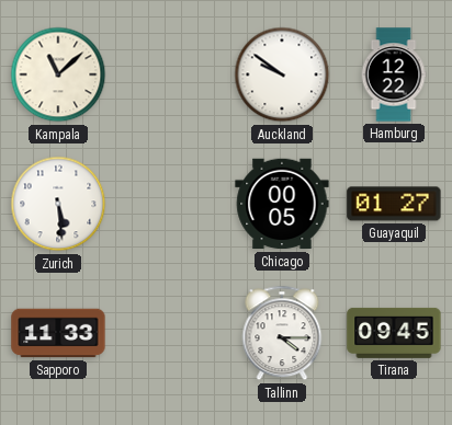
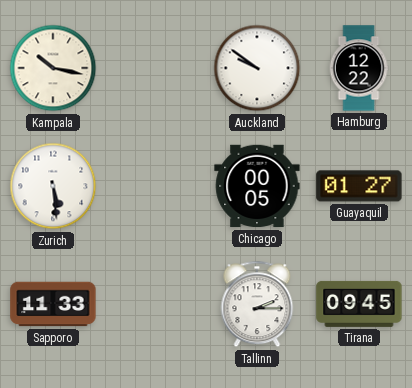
Kampala: 11:08 -> 10:17
Tallinn: 4:15 -> 2:15
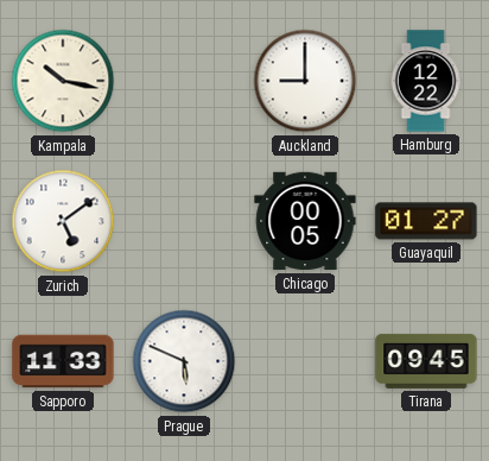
Auckland: 9:51 -> 9:00
Zurich: 5:29 -> 5:09
Prague: none -> 5:49
Tallinn: 2:15 -> none
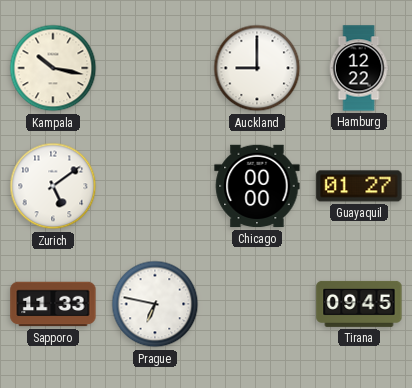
Chicago: 00:05 -> 00:00
Prague: 5:49 -> 6:47
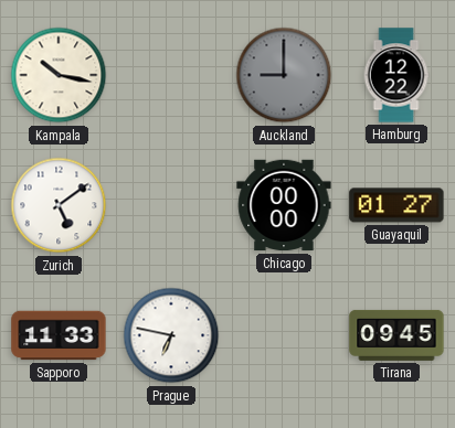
Auckland dial: white -> grey
